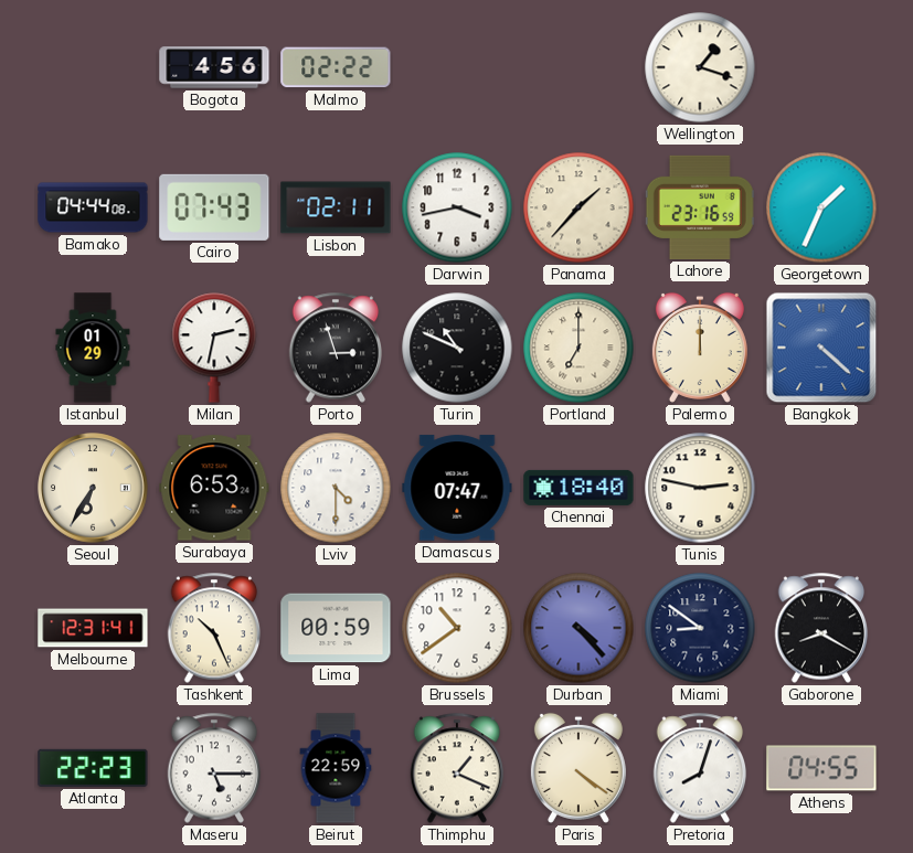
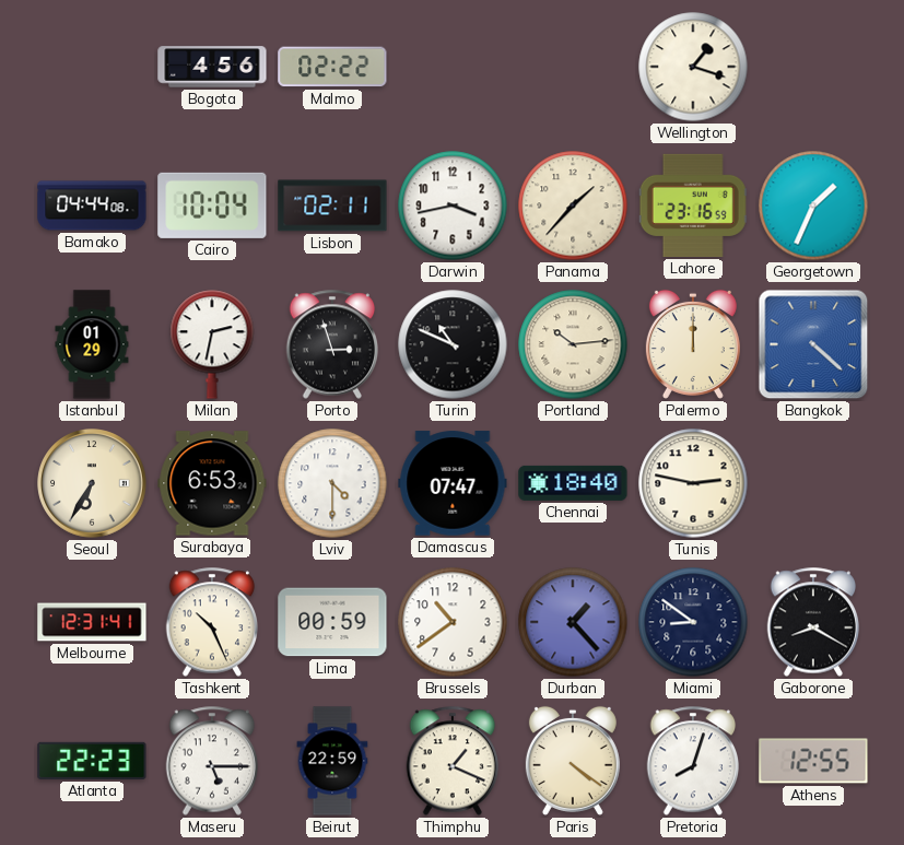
Cairo: 07:43 -> 10:04
Portland: 7:00 -> 10:14
Durban: 4:23 -> 1:23
Athens: 04:55 -> 12:55
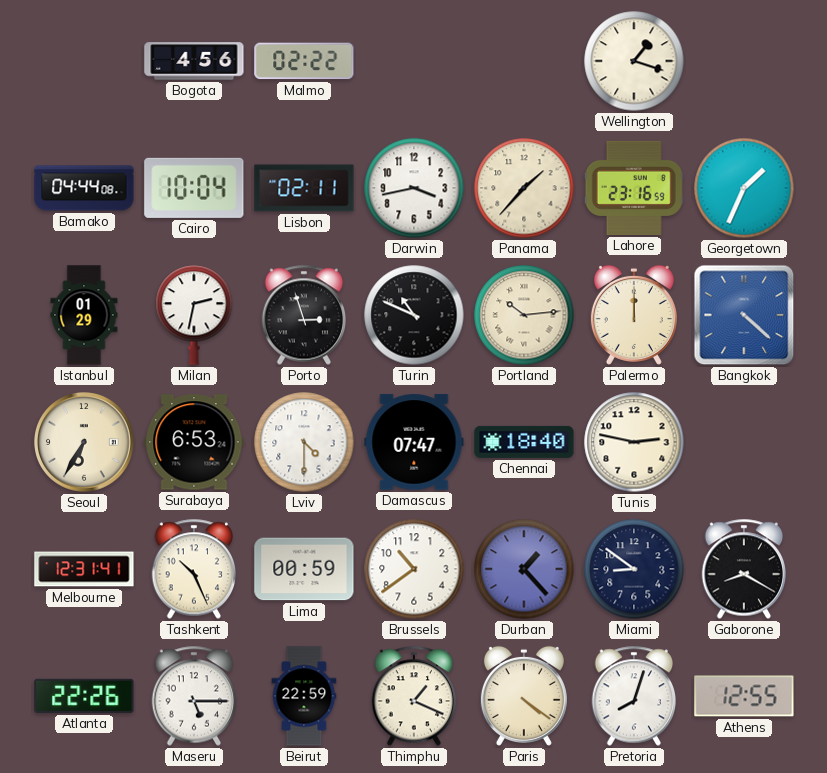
Atlanta: 22:23 -> 22:26
